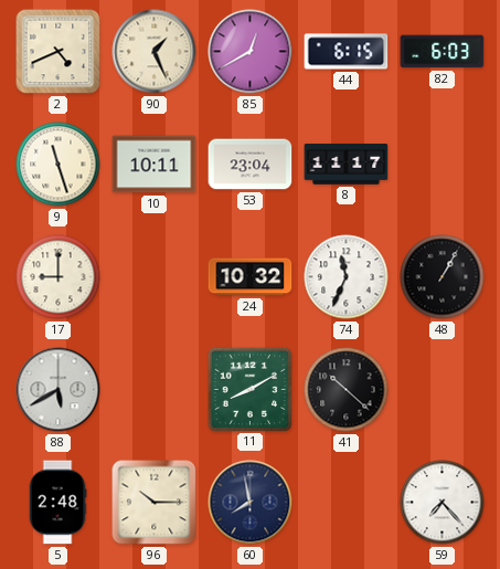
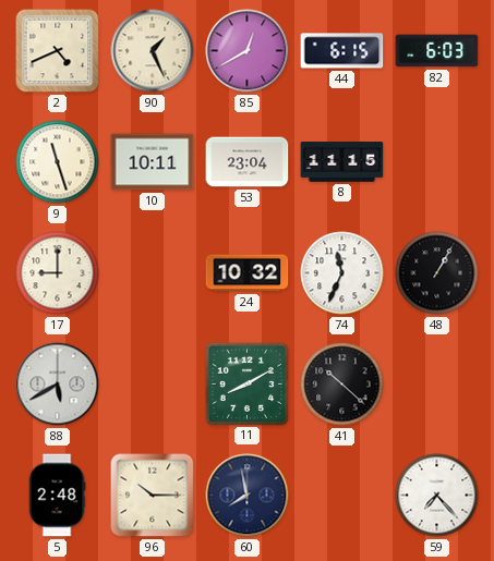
8: 11:17 -> 11:15
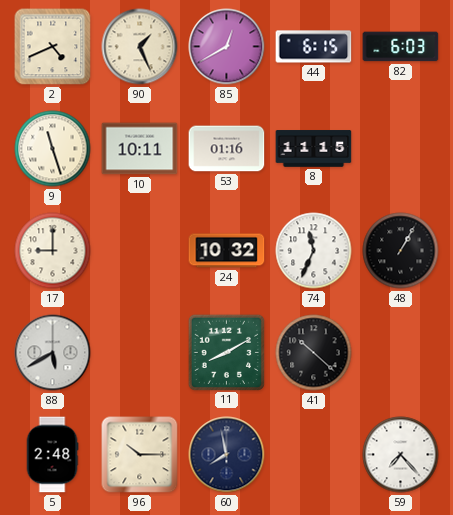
53: 23:04 -> 01:16
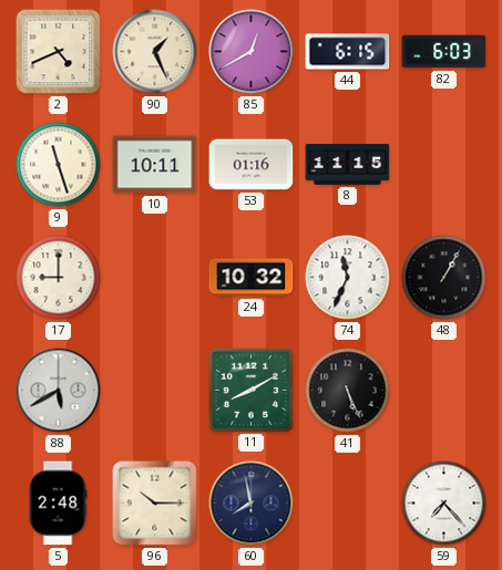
41: 10:22 -> 5:26
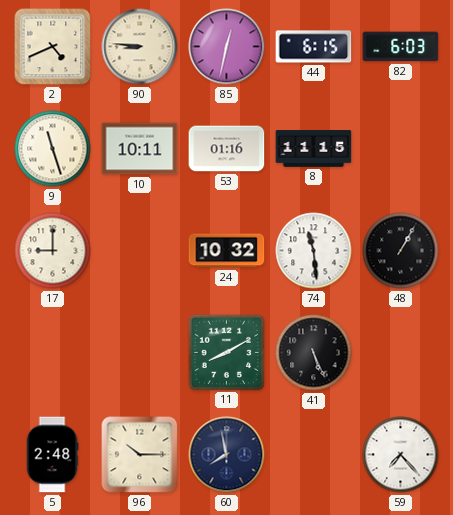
90: 1:26 -> 8:46
85: 12:40 -> 12:32
74: 11:34 -> 11:29
88: 5:40 -> none
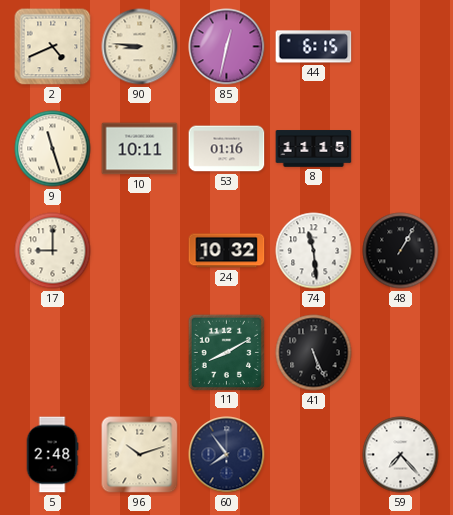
82: 6:03 -> none
96: 10:15 -> 10:12
60: 7:58 -> 7:54
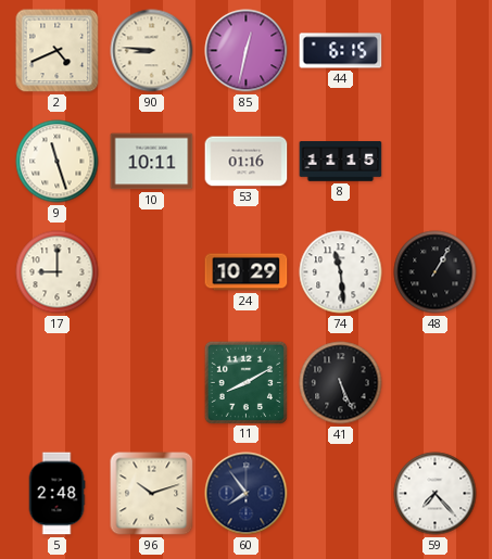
24: 10:32 -> 10:29
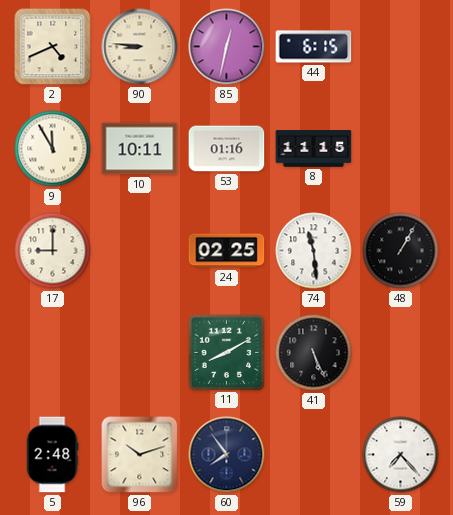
9: 11:27 -> 11:55
24: 10:29 -> 02:25
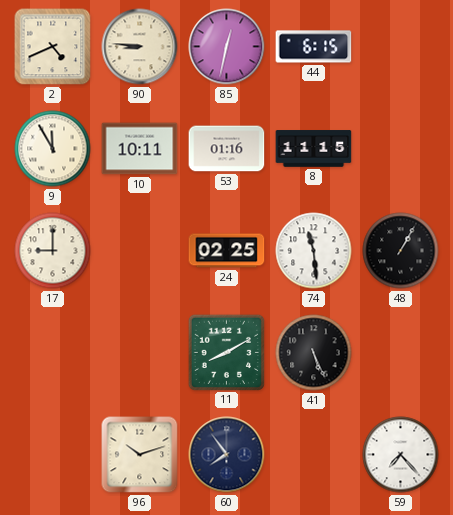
5: 2:48 -> none
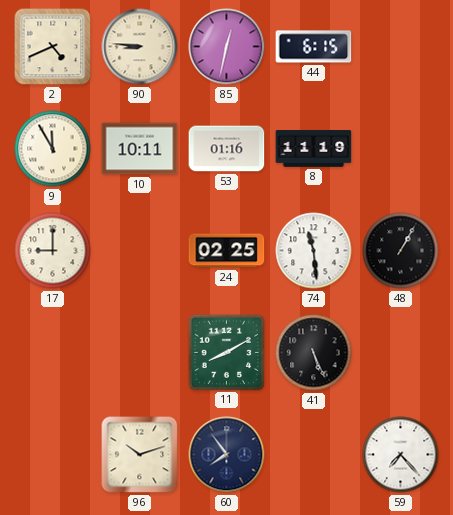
8: 11:15 -> 11:19
